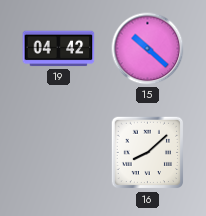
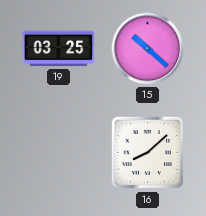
19: 04:42 -> 03:25
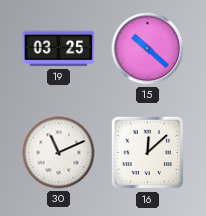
30: none -> 11:11
16: 8:08 -> 12:08
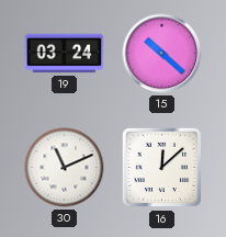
19: 03:25 -> 03:24
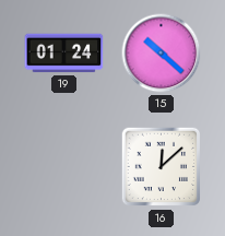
19: 03:24 -> 01:24
30: 11:11 -> none
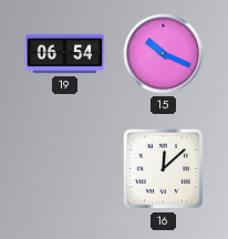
19: 01:24 -> 06:54
15: 10:22 -> 10:19
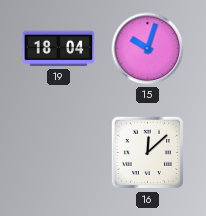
19: 06:54 -> 18:04
15: 10:19 -> 10:03
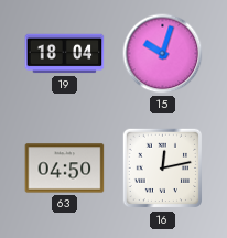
63: none -> 04:50
16: 12:08 -> 12:13
